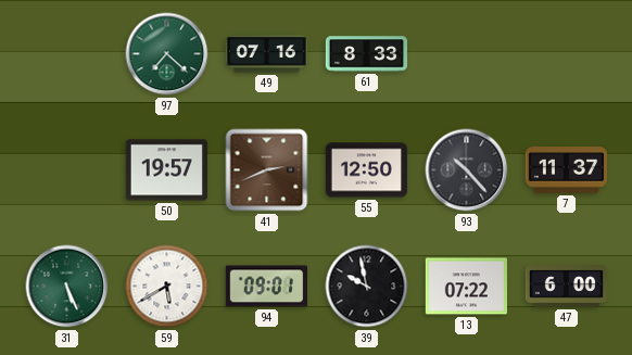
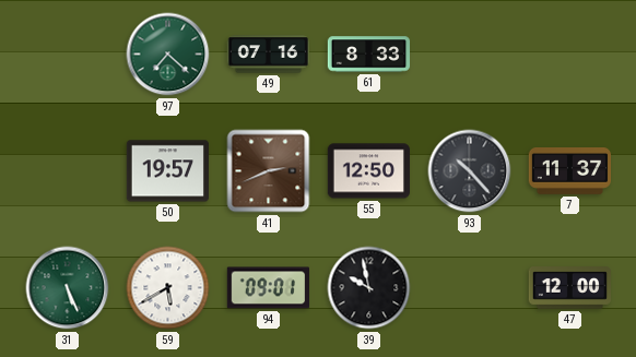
13: 07:22 -> none
47: 6:00 -> 12:00
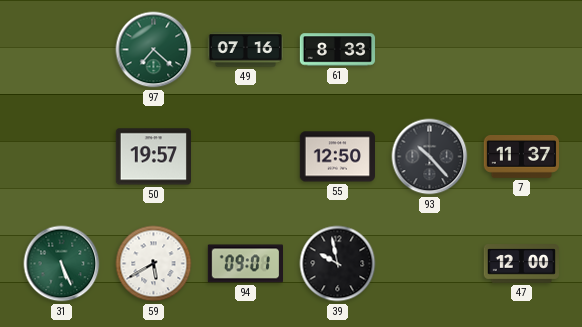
41: 2:41 -> none
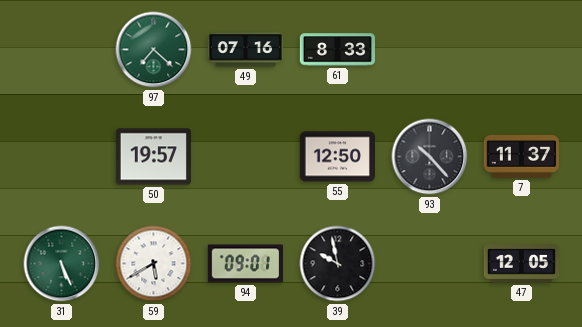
47: 12:00 -> 12:05
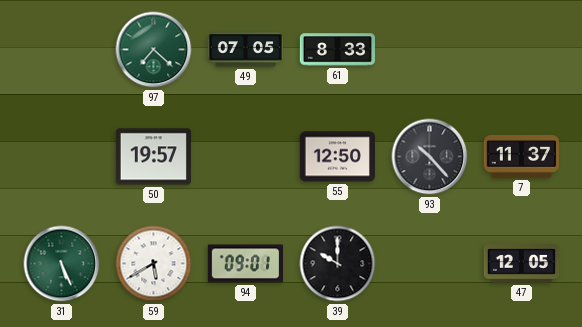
49: 07:16 -> 07:05
39: 9:58 -> 10:00
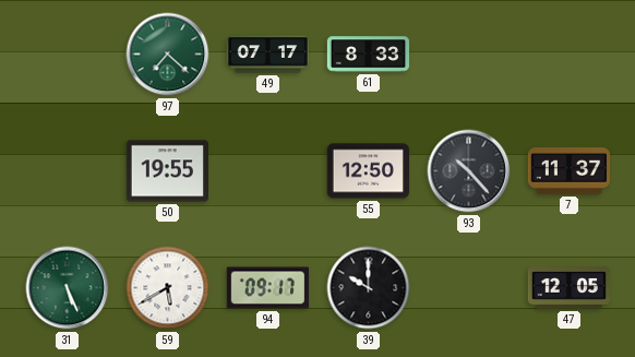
49: 07:05 -> 07:17
50: 19:57 -> 19:55
94: 09:01 -> 09:17
